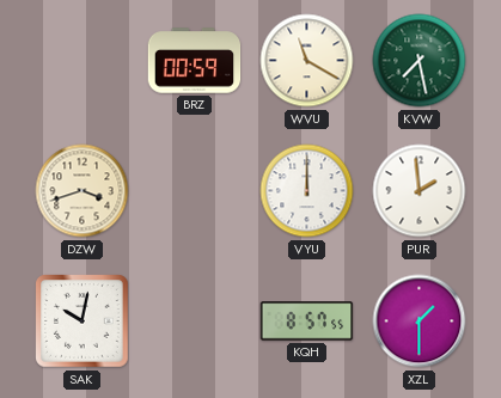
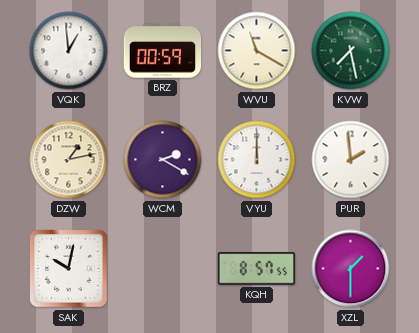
VQK: none -> 12:59
DZW: 3:42 -> 1:13
WCM: none -> 2:20
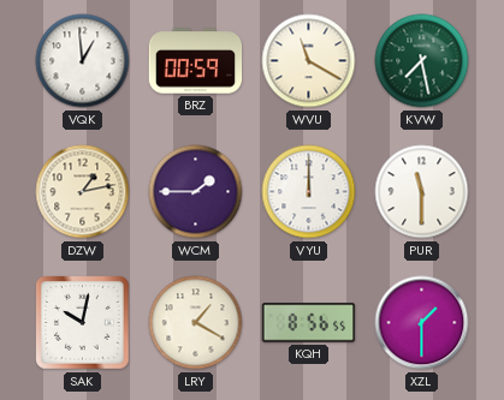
WCM: 2:20 -> 1:45
PUR: 1:59 -> 11:30
LRY: none -> 1:20
KQH: 8:57 -> 8:56
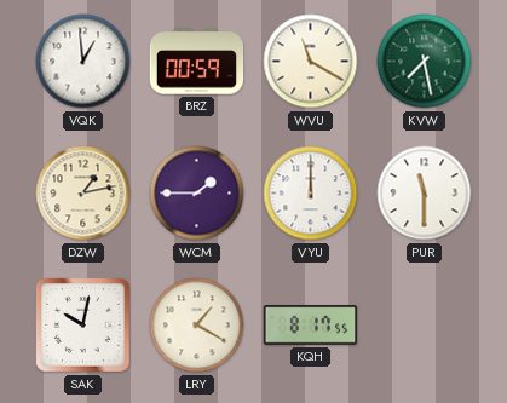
KQH: 8:56 -> 8:17
XZL: 1:30 -> none
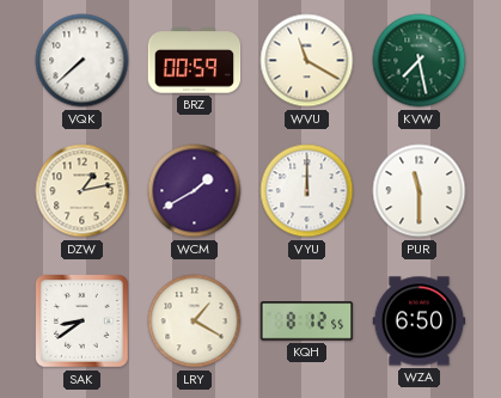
VQK: 12:59 -> 7:38
WCM: 1:45 -> 1:40
SAK: 10:02 -> 8:39
KQH: 8:17 -> 8:12
WZA: none -> 6:50
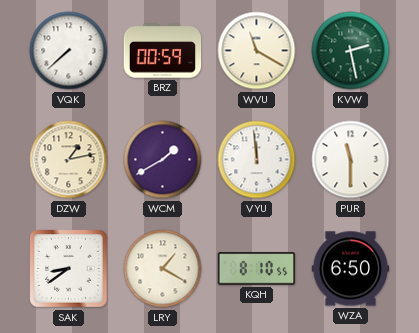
KVW: 7:28 -> 2:28
VYU: 12:00 -> 11:59
KQH: 8:12 -> 8:10
